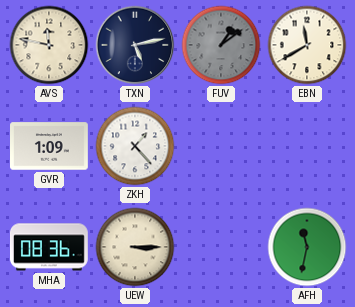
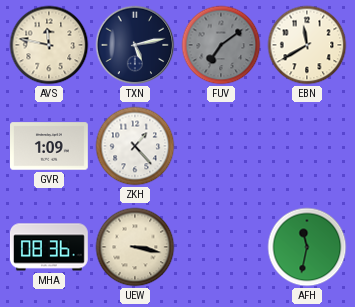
FUV: 1:09 -> 7:09
UEW: 3:15 -> 3:17
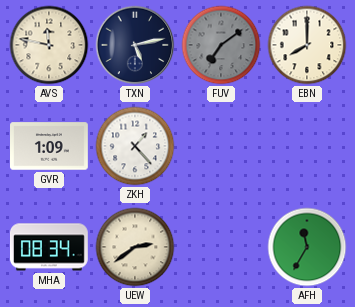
EBN: 11:40 -> 8:00
MHA: 08:36 -> 08:34
UEW: 3:17 -> 2:39
AFH: 11:32 -> 11:35
